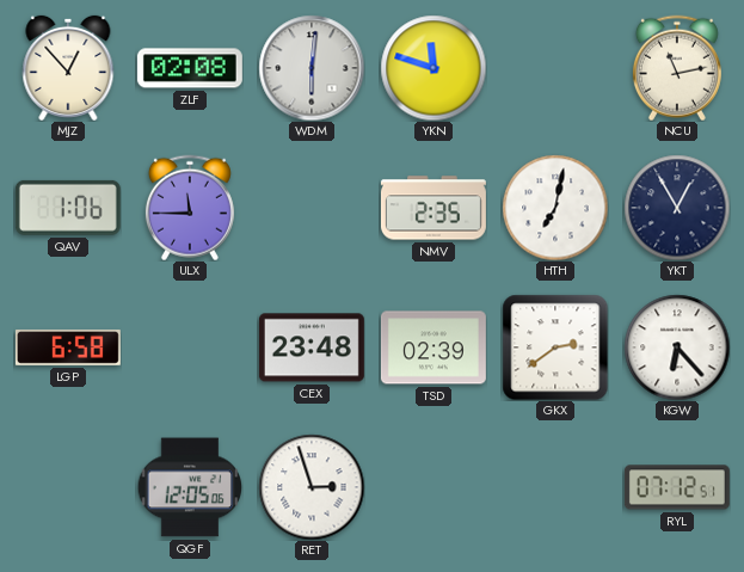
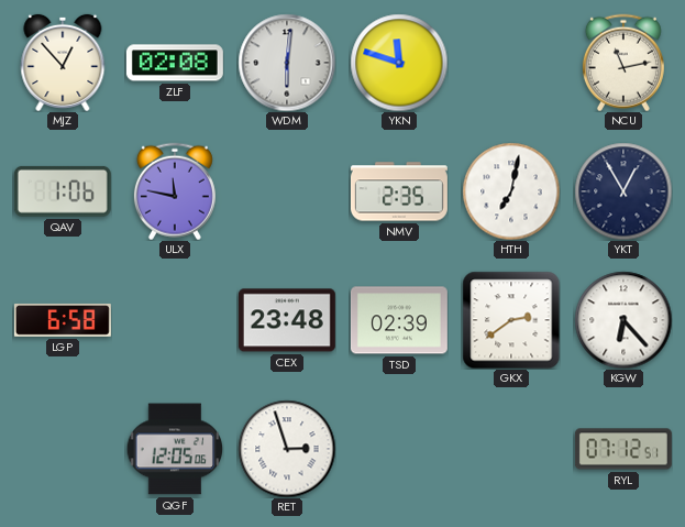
ULX: 11:45 -> 11:47
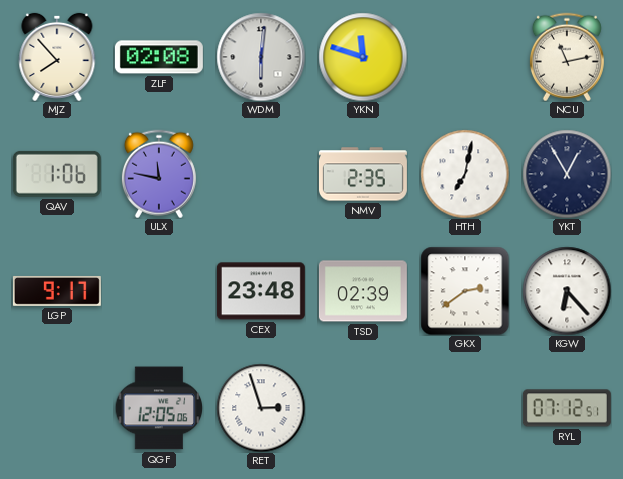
MJZ: 12:53 -> 7:53
LGP: 6:58 -> 9:17
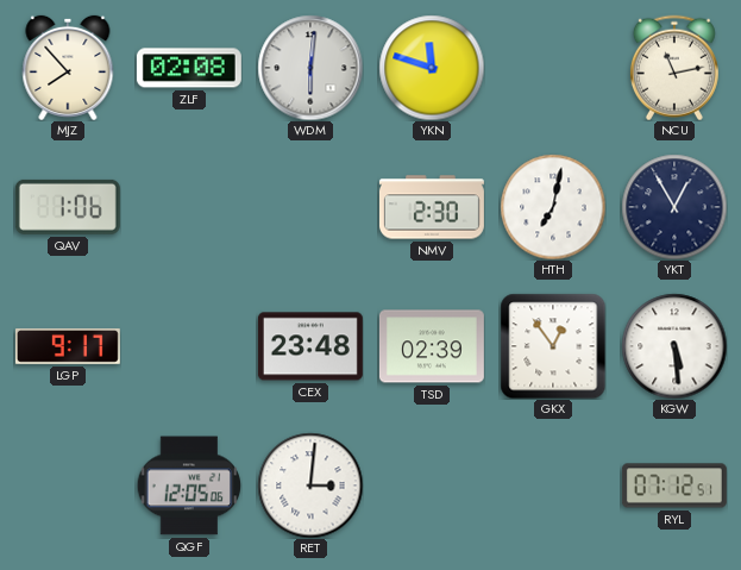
ULX: 11:47 -> none
NMV: 2:35 -> 2:30
GKX: 2:39 -> 12:54
KGW: 6:23 -> 5:29
RET: 2:57 -> 3:01
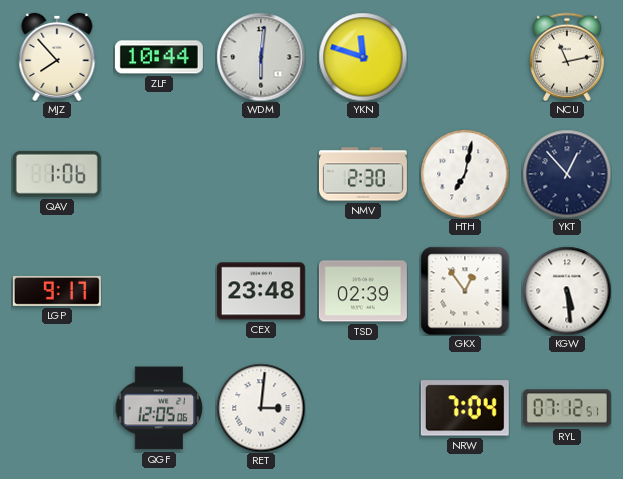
ZLF: 02:08 -> 10:44
YKT: 12:55 -> 12:53
NRW: none -> 7:04
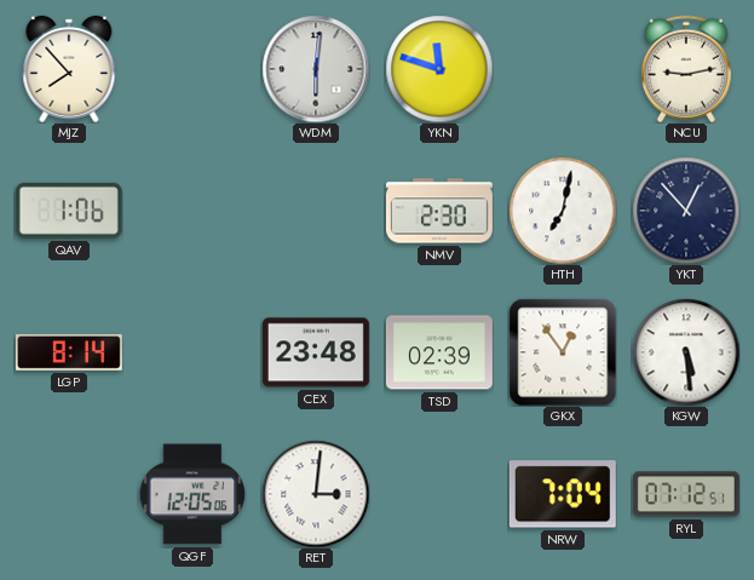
ZLF: 10:44 -> none
NCU: 11:13 -> 9:13
LGP: 9:17 -> 8:14
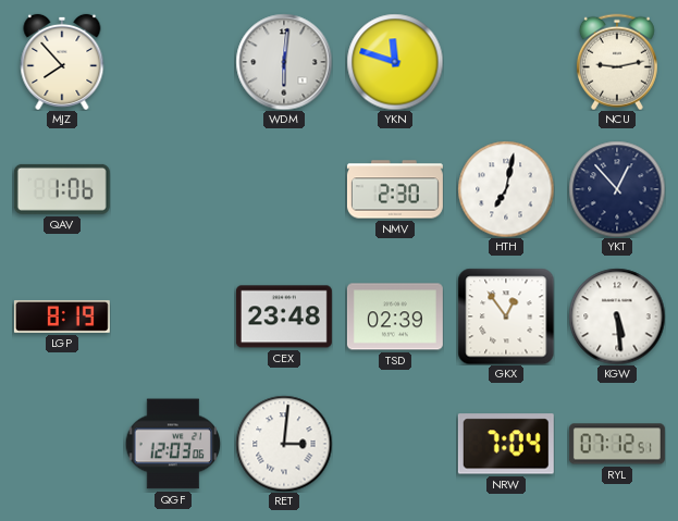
LGP: 8:14 -> 8:19
QGF: 12:05 -> 12:03
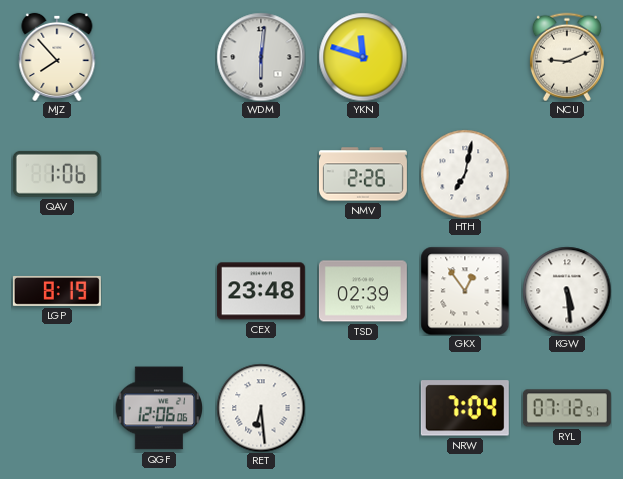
NCU: 9:13 -> 9:11
NMV: 2:30 -> 2:26
YKT: 12:53 -> none
QGF: 12:03 -> 12:06
RET: 3:01 -> 6:29
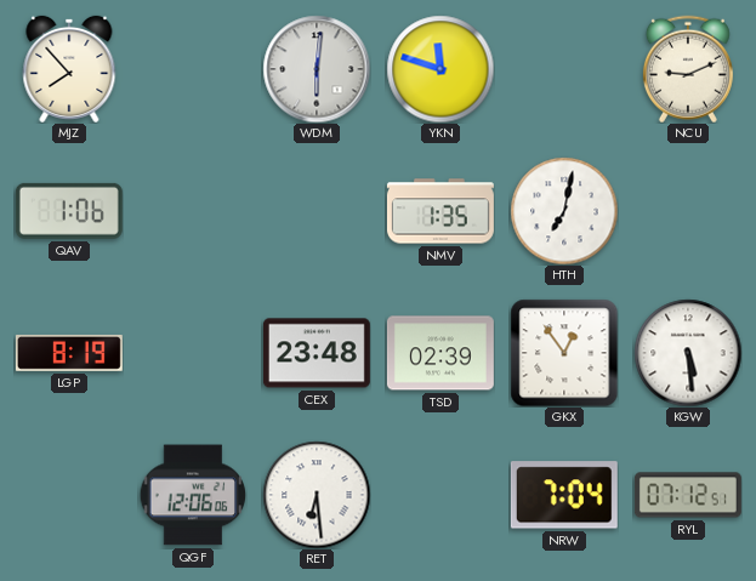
NMV: 2:26 -> 1:35
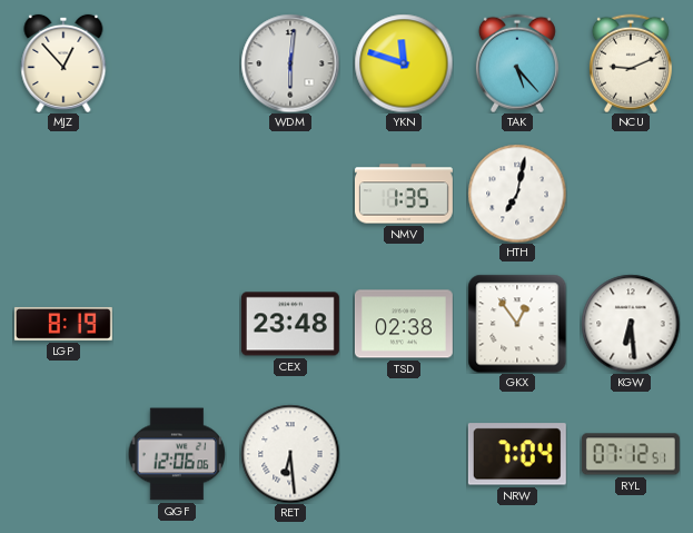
MJZ: 7:53 -> 12:53
TAK: none -> 5:23
QAV: 1:06 -> none
TSD: 02:39 -> 02:38
KGW: 5:29 -> 6:29
